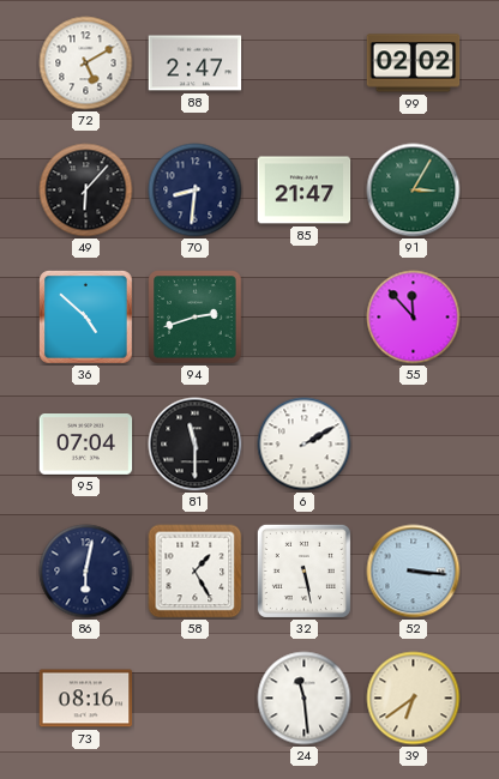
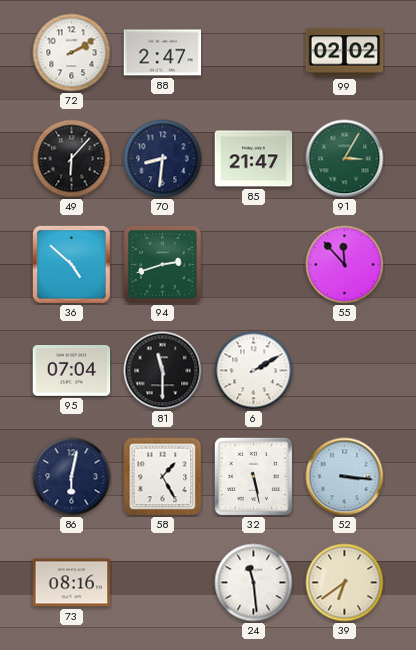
72: 5:10 -> 2:10
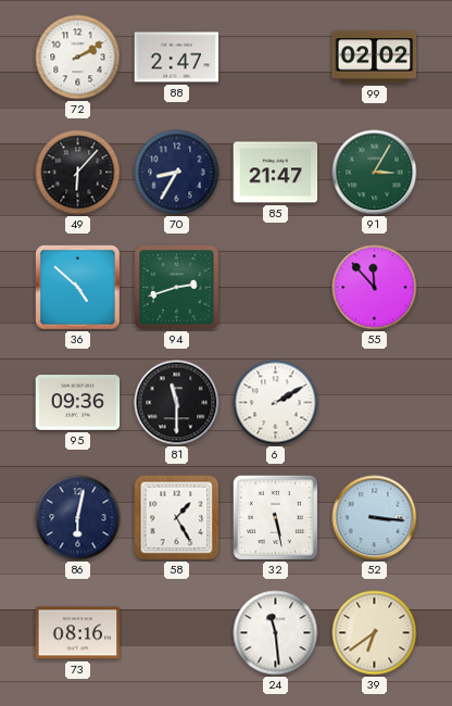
70: 8:31 -> 8:35
95: 07:04 -> 09:36
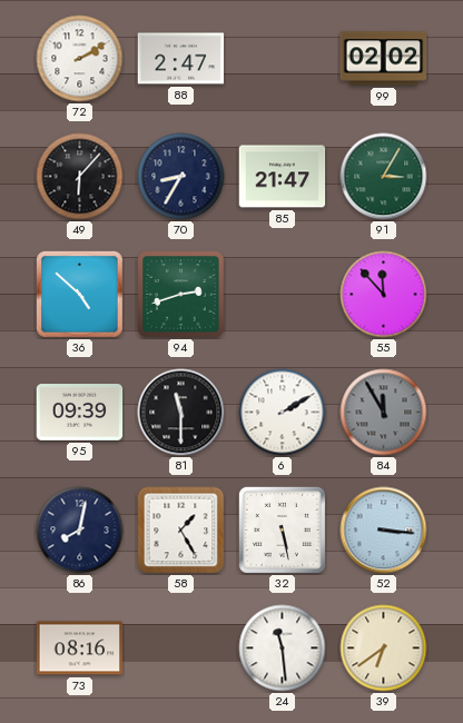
95: 09:36 -> 09:39
84: none -> 11:55
86: 6:02 -> 8:02
